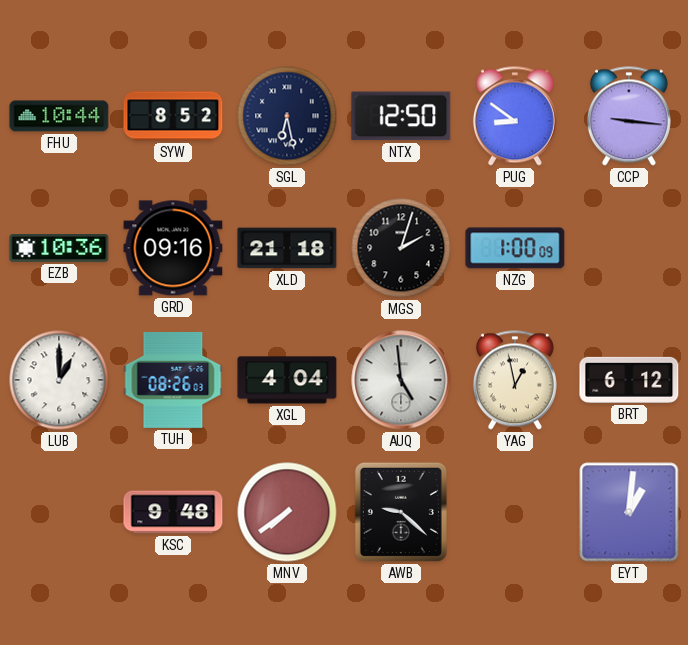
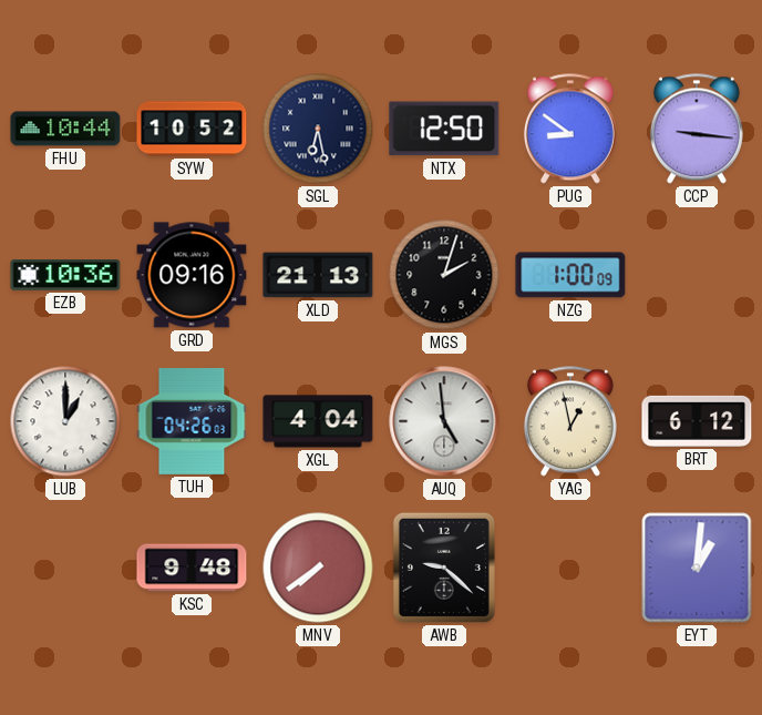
SYW: 8:52 -> 10:52
XLD: 21:18 -> 21:13
TUH: 08:26 -> 04:26
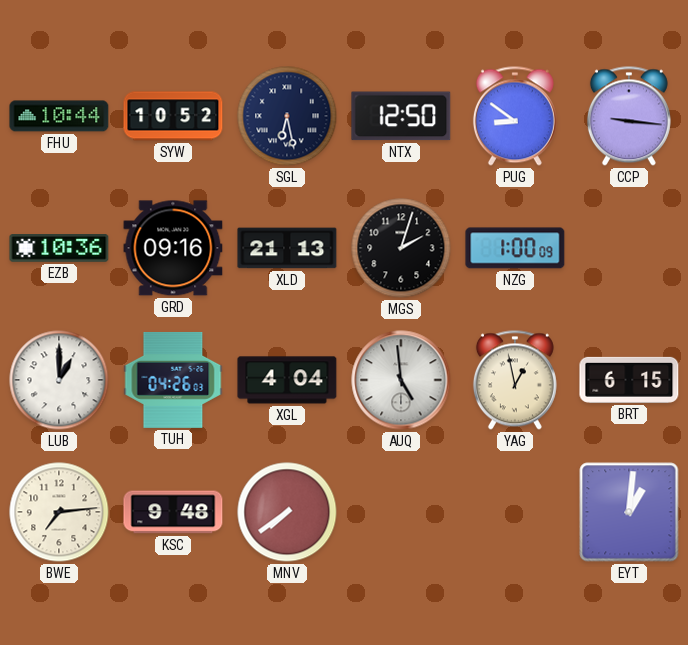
BRT: 6:12 -> 6:15
BWE: none -> 7:14
AWB: 9:22 -> none
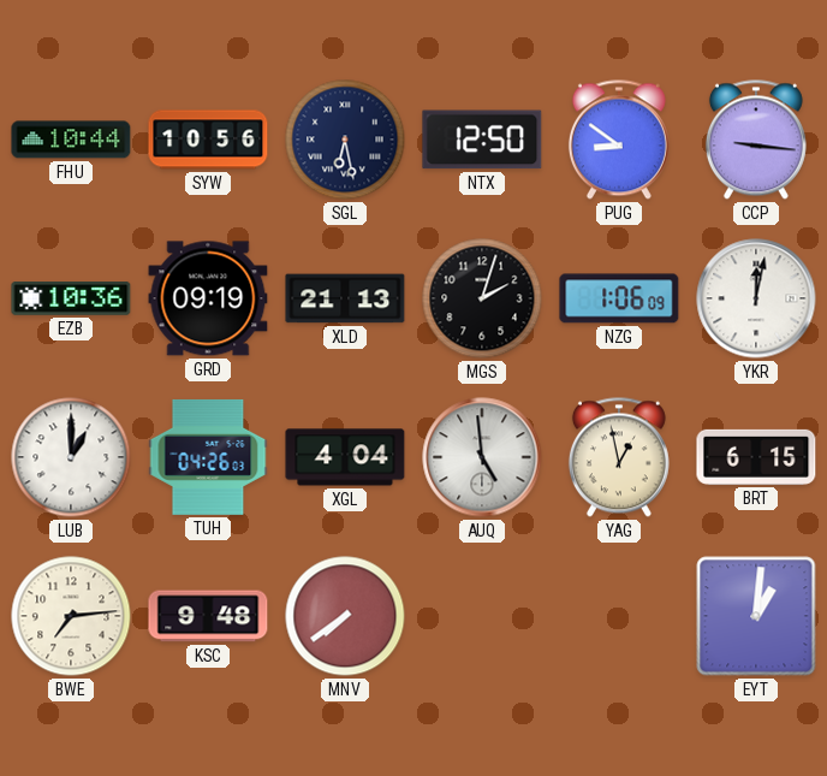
SYW: 10:52 -> 10:56
GRD: 09:16 -> 09:19
NZG: 1:00 -> 1:06
YKR: none -> 12:02
